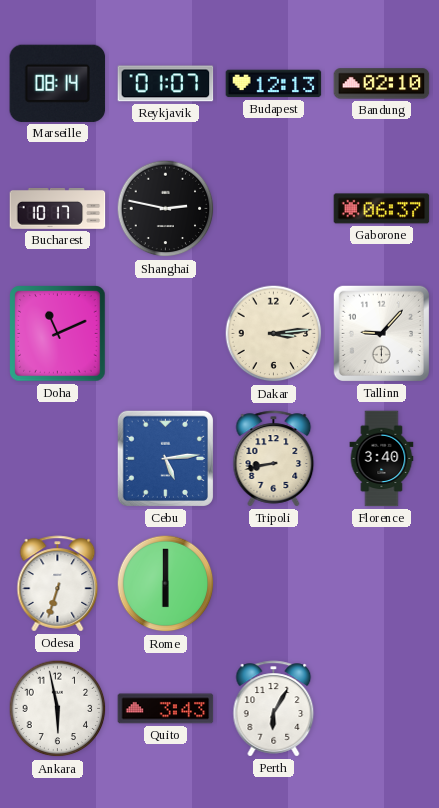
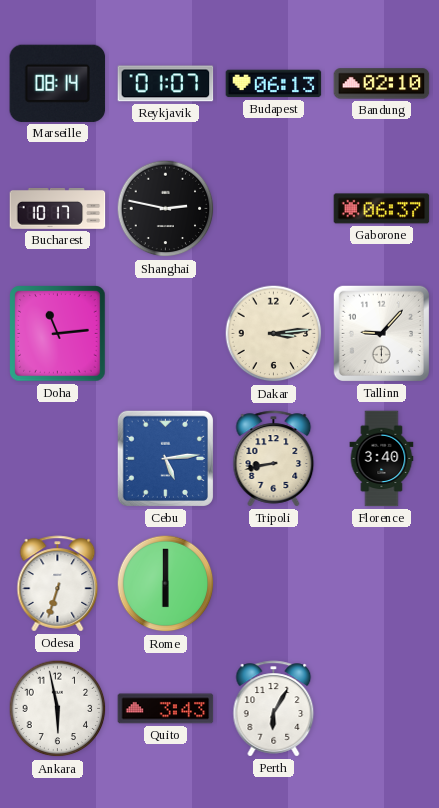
Budapest: 12:13 -> 06:13
Doha: 11:11 -> 11:14
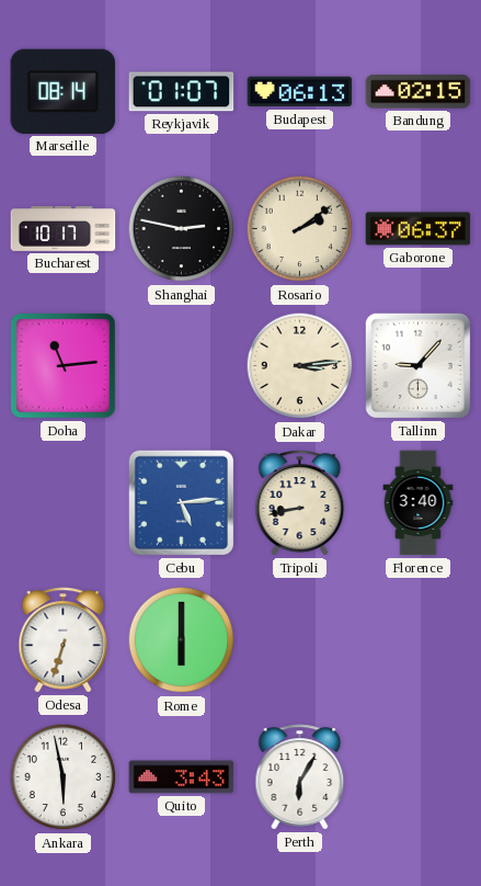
Bandung: 02:10 -> 02:15
Rosario: none -> 2:09
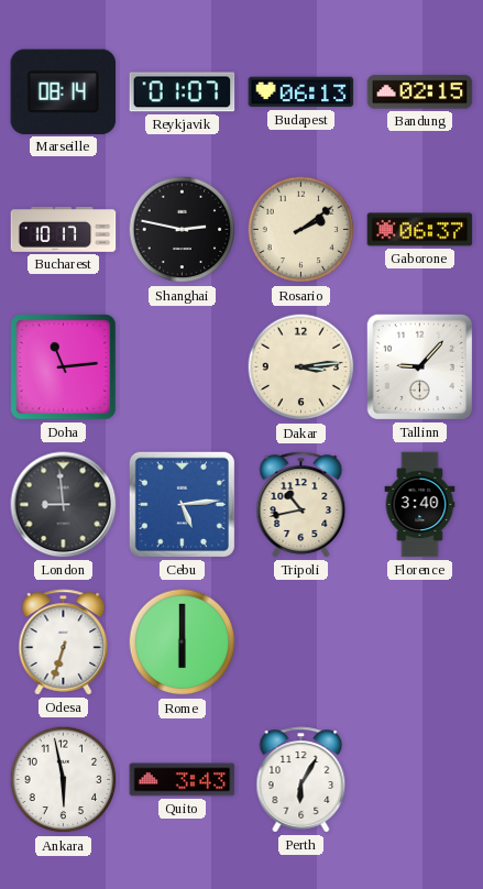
London: none -> 8:59
Tripoli: 8:43 -> 10:43
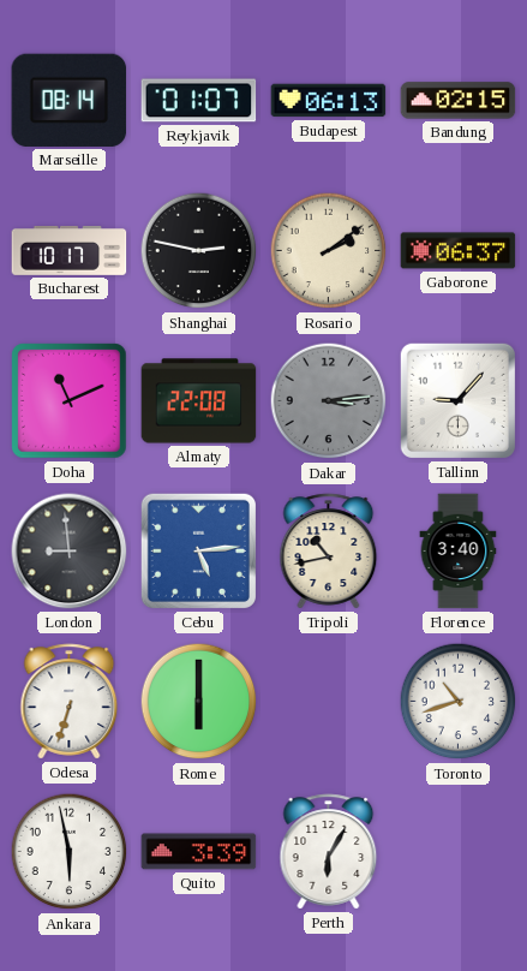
Doha: 11:14 -> 11:11
Almaty: none -> 22:08
Dakar dial: cream -> grey
Toronto: none -> 10:42
Quito: 3:43 -> 3:39
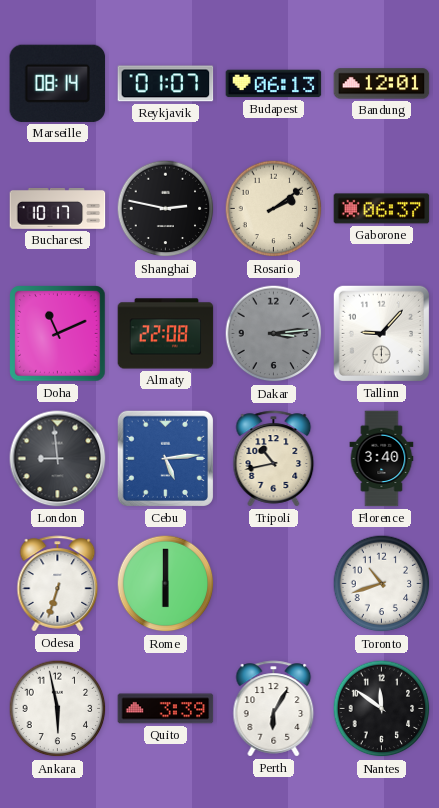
Bandung: 02:15 -> 12:01
Nantes: none -> 11:51
